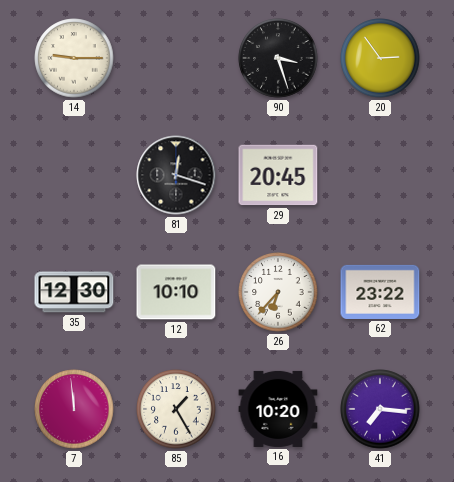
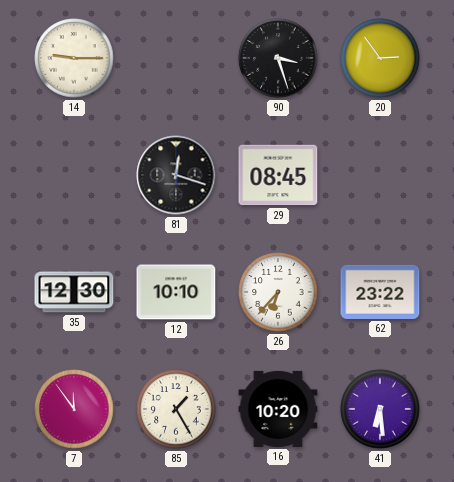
29: 20:45 -> 08:45
7: 11:59 -> 11:54
41: 7:16 -> 6:29
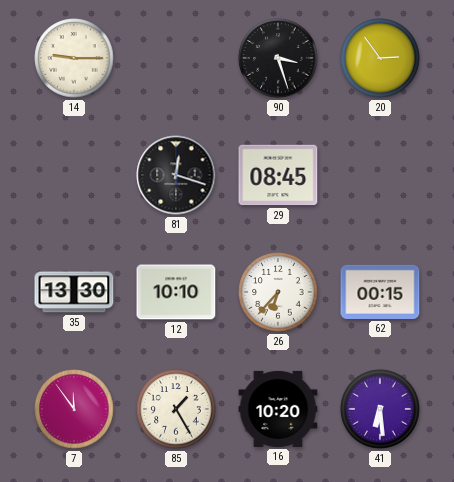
35: 12:30 -> 13:30
62: 23:22 -> 00:15
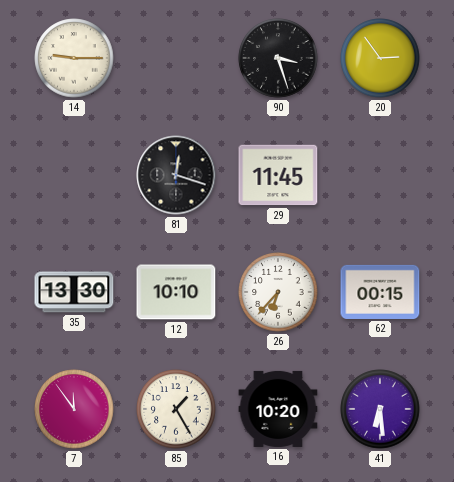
29: 08:45 -> 11:45
